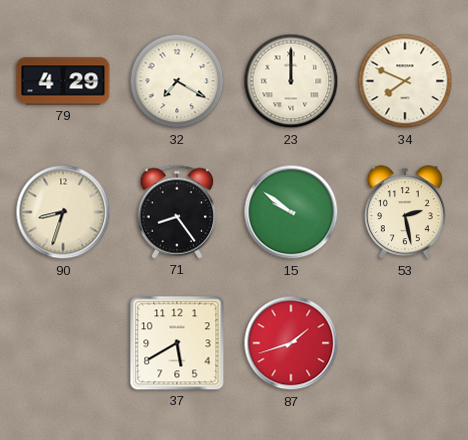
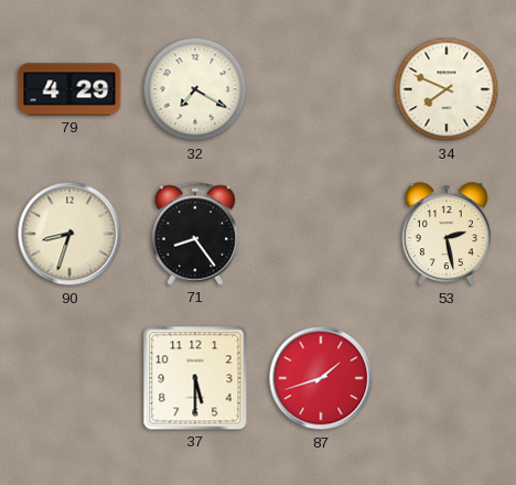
23: 12:00 -> none
15: 9:51 -> none
37: 5:40 -> 5:30
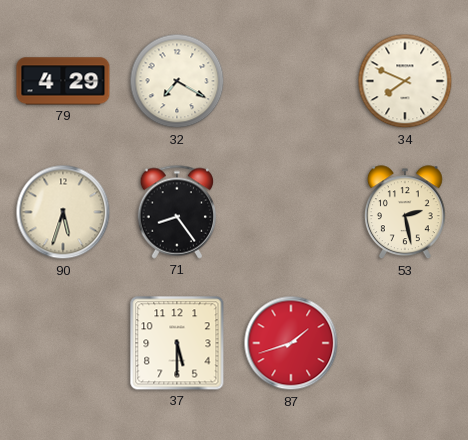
90: 8:33 -> 5:33
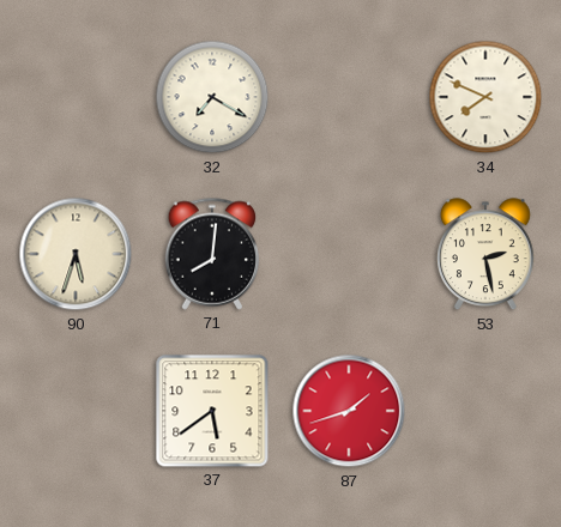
79: 4:29 -> none
71: 8:24 -> 8:01
37: 5:30 -> 5:39
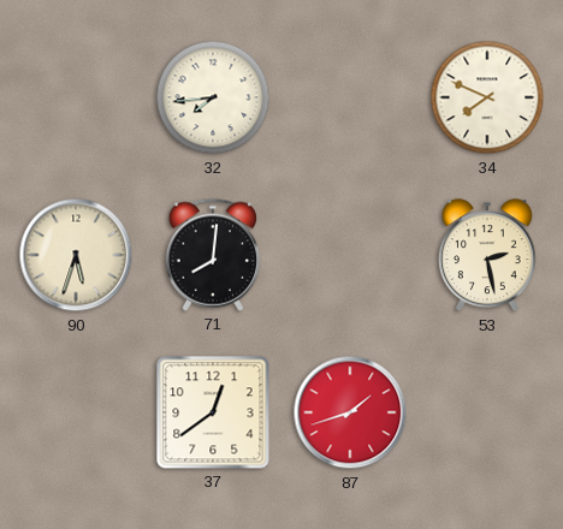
32: 7:20 -> 7:44
37: 5:39 -> 12:39
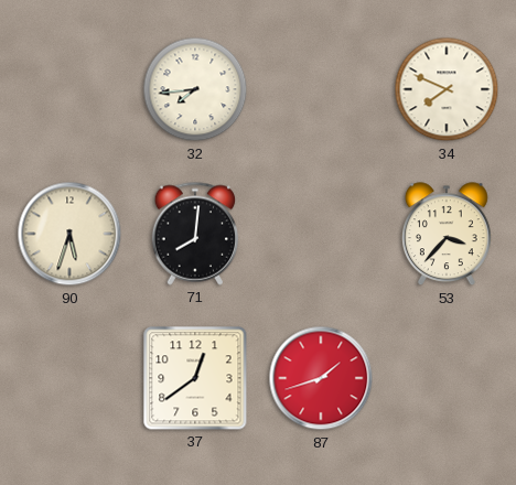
53: 2:28 -> 3:37
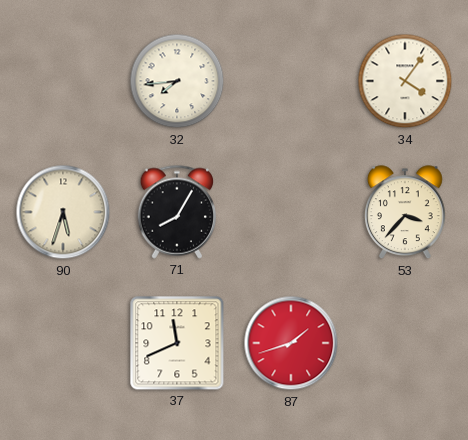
34: 7:49 -> 4:06
71: 8:01 -> 8:05
37: 12:39 -> 11:41
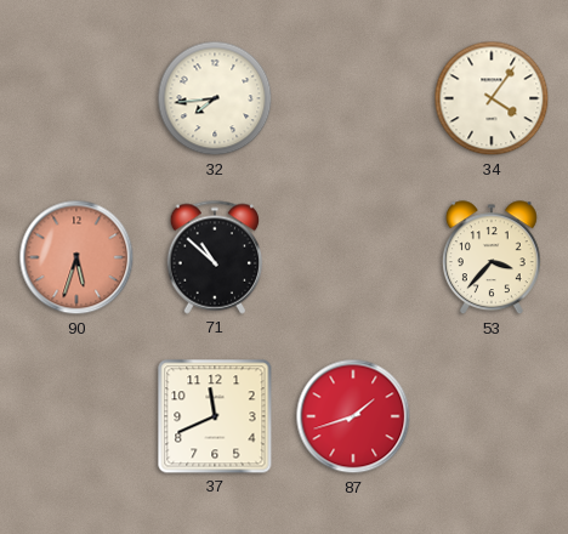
90 dial: cream -> salmon
71: 8:05 -> 10:52
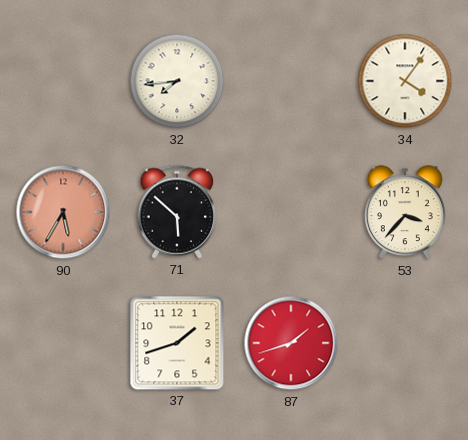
90: 5:33 -> 5:35
71: 10:52 -> 5:52
37: 11:41 -> 1:42
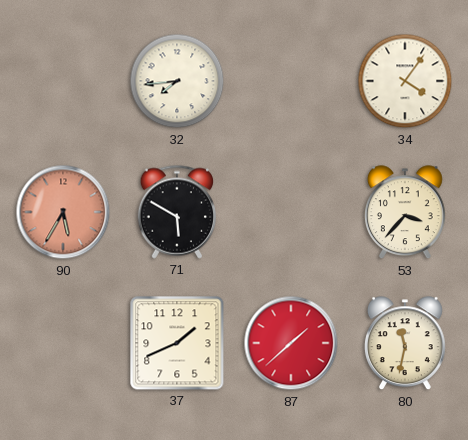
71: 5:52 -> 5:50
37: 1:42 -> 1:41
87: 1:42 -> 1:38
80: none -> 11:32
